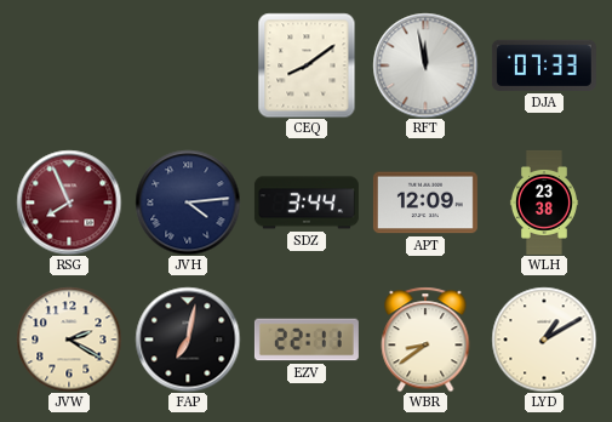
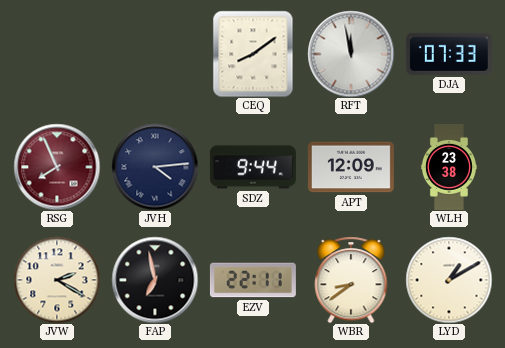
SDZ: 3:44 -> 9:44
FAP: 7:02 -> 6:58
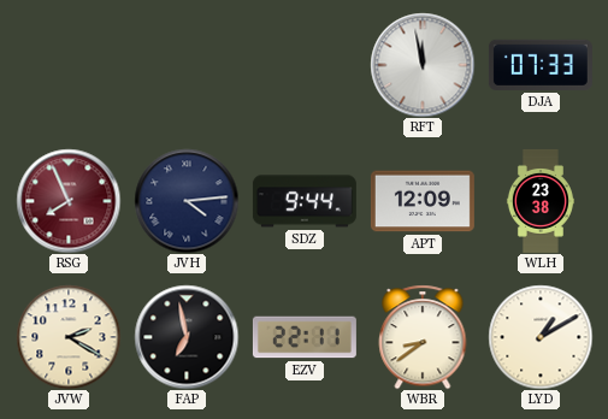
CEQ: 8:09 -> none
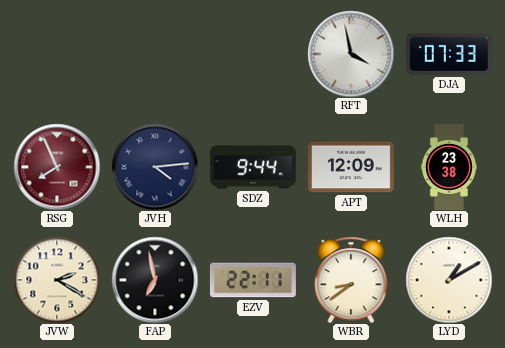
RFT: 11:58 -> 3:58
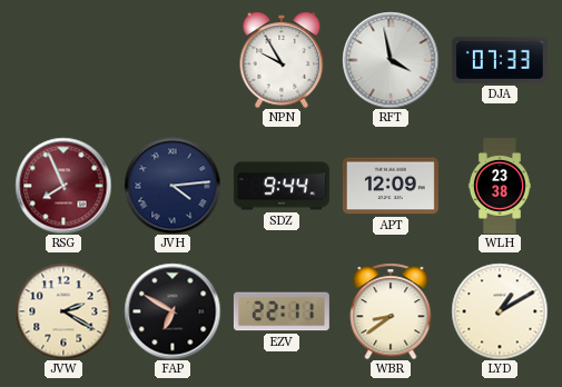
NPN: none -> 9:55
FAP: 6:58 -> 6:50
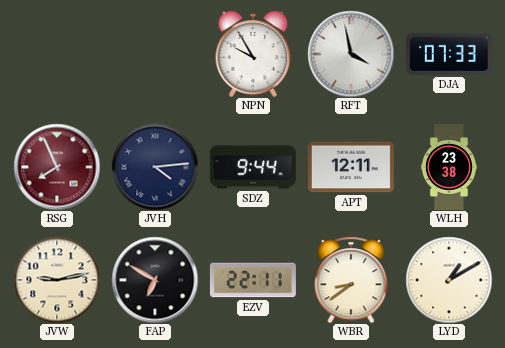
APT: 12:09 -> 12:11
JVW: 2:20 -> 9:13
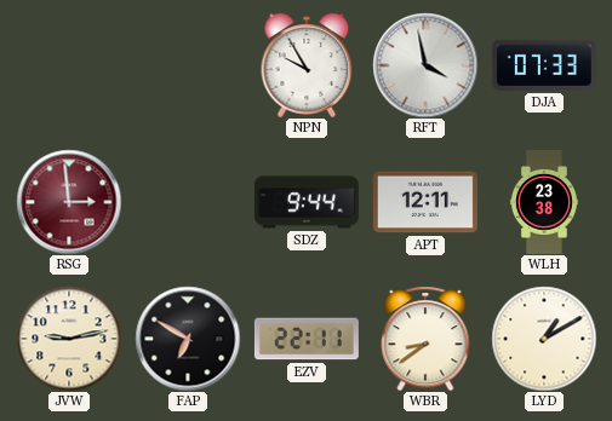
RSG: 7:56 -> 2:59
JVH: 4:14 -> none
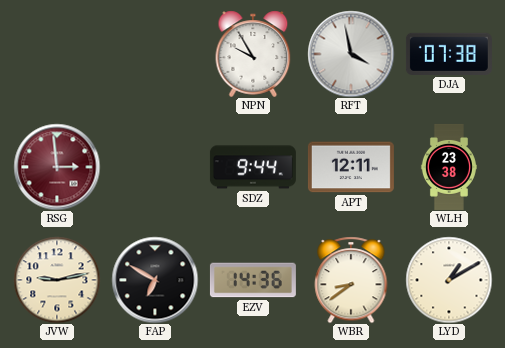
DJA: 07:33 -> 07:38
EZV: 22:11 -> 14:36
